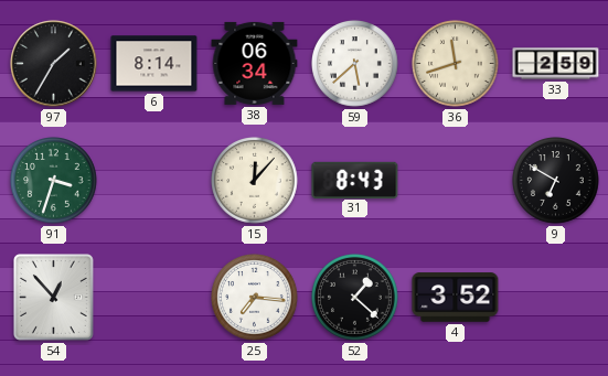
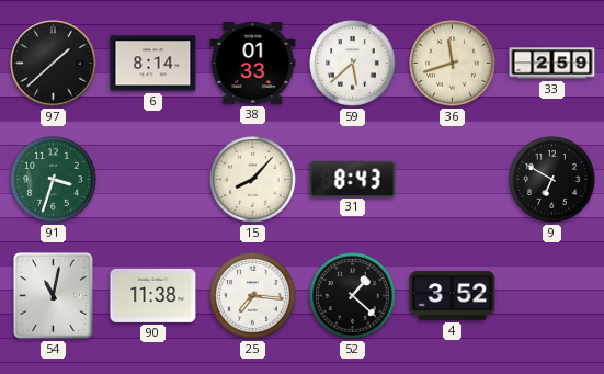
97: 1:35 -> 1:38
38: 06:34 -> 01:33
15: 12:07 -> 8:07
54: 12:53 -> 11:02
90: none -> 11:38
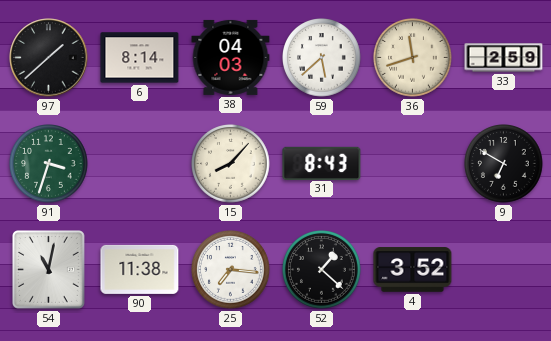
38: 01:33 -> 04:03
